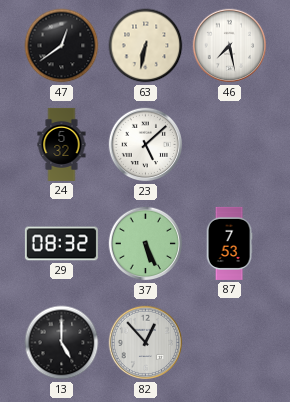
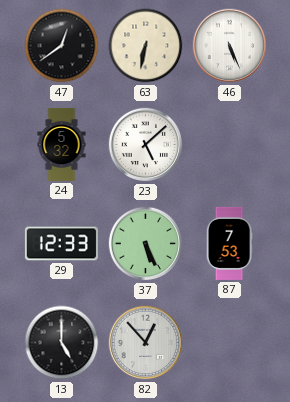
46: 7:28 -> 5:26
29: 08:32 -> 12:33
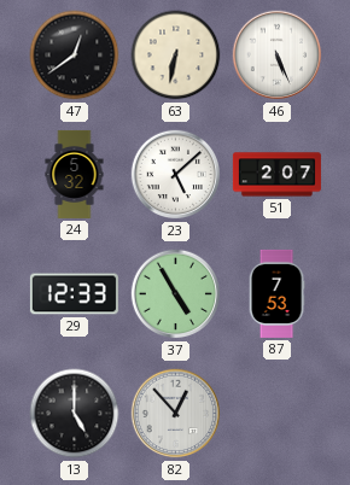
51: none -> 2:07
37: 5:26 -> 4:55
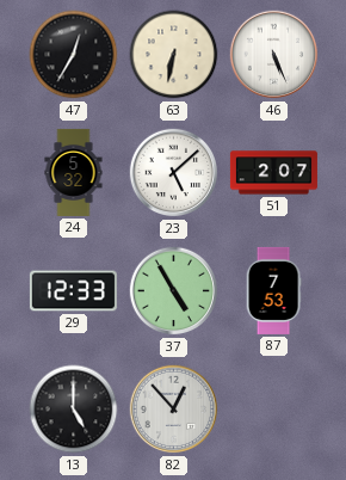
47: 12:39 -> 12:35
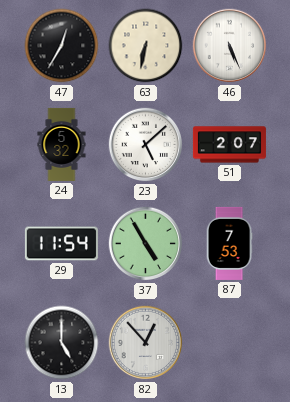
29: 12:33 -> 11:54
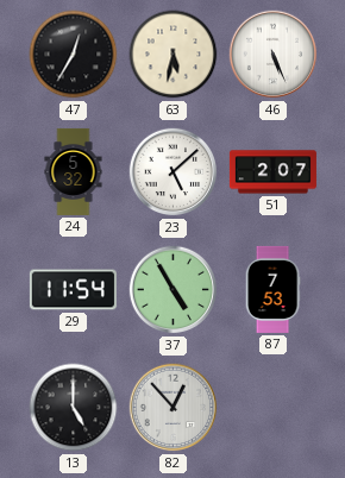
63: 6:32 -> 5:32
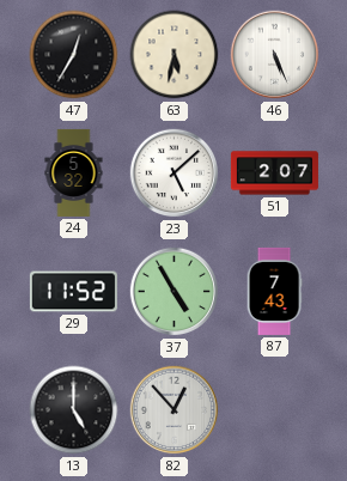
29: 11:54 -> 11:52
87: 7:53 -> 7:43
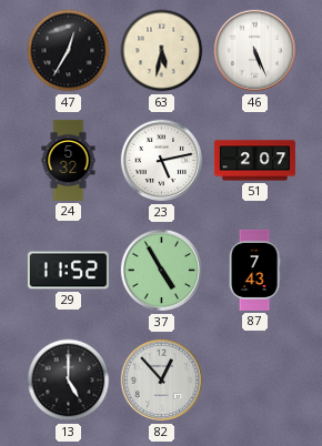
23: 5:08 -> 5:13
